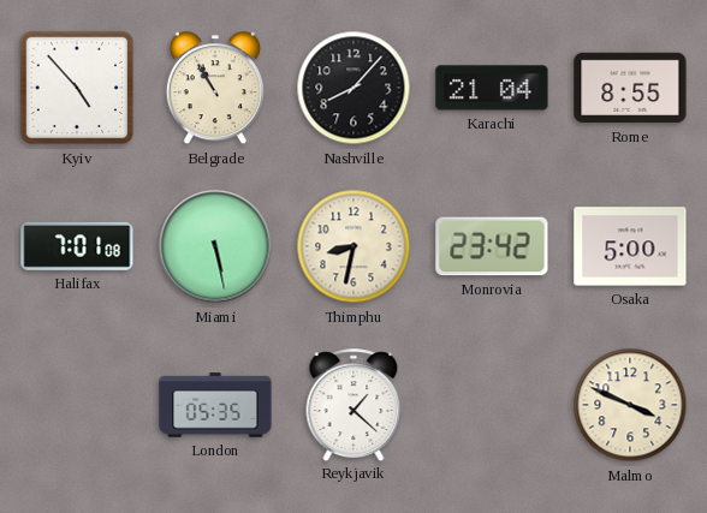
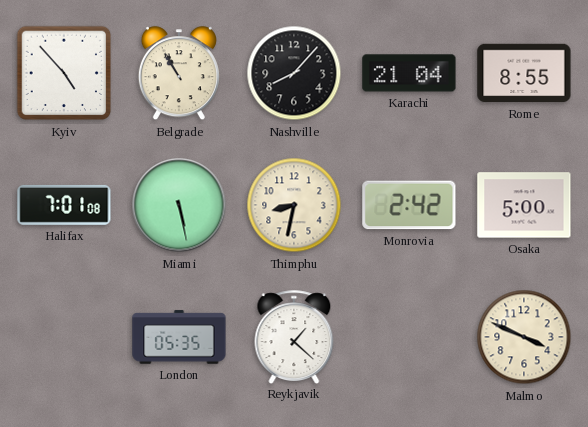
Monrovia: 23:42 -> 2:42
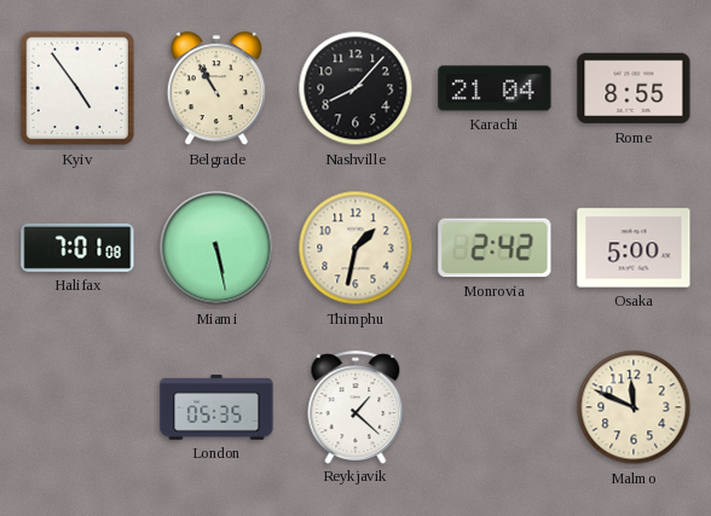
Kyiv: 4:53 -> 4:54
Thimphu: 8:32 -> 1:32
Malmo: 3:49 -> 11:49
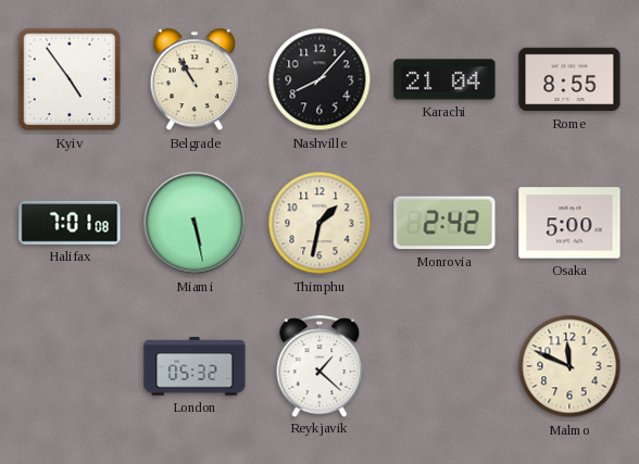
London: 05:35 -> 05:32
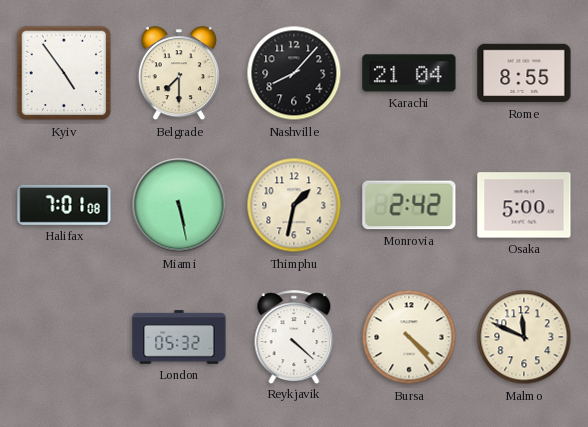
Belgrade: 10:55 -> 7:30
Reykjavik: 1:22 -> 4:22
Bursa: none -> 4:23
